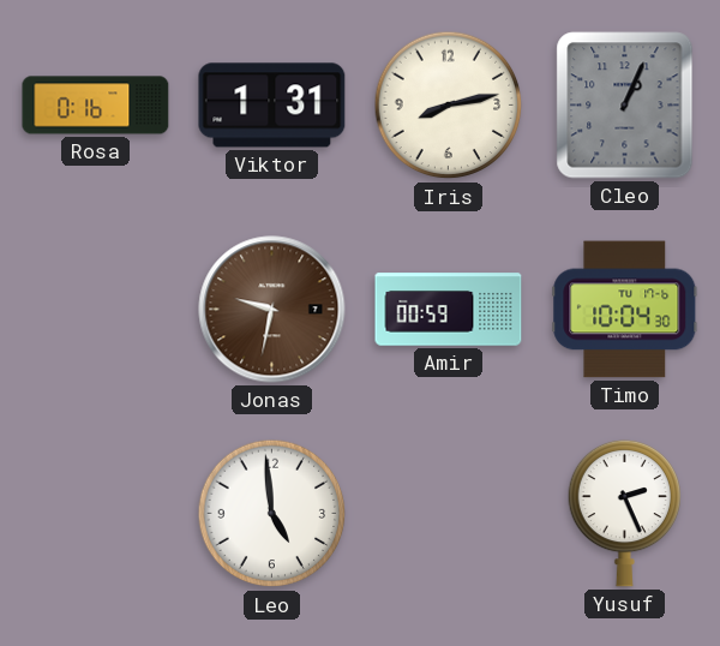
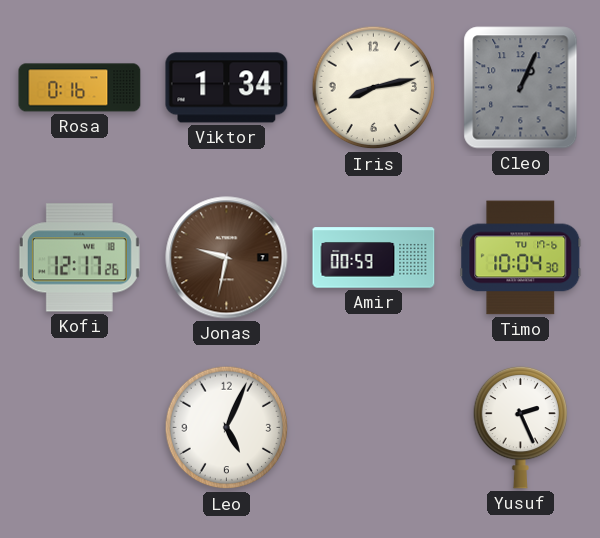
Viktor: 1:31 -> 1:34
Kofi: none -> 12:17
Leo: 4:59 -> 5:04
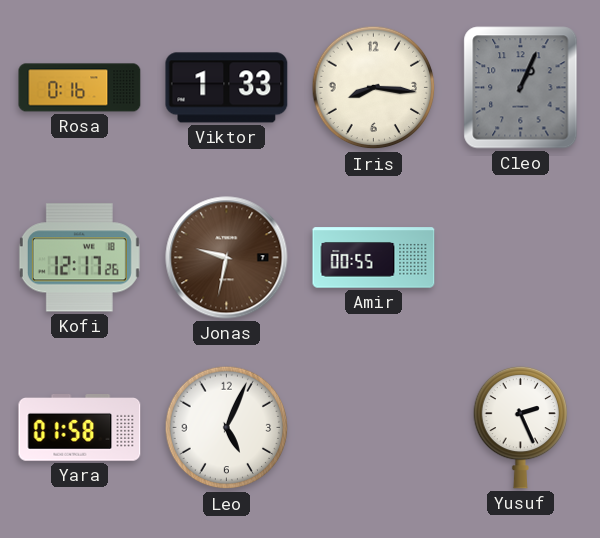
Viktor: 1:34 -> 1:33
Iris: 8:13 -> 8:16
Amir: 00:59 -> 00:55
Timo: 10:04 -> none
Yara: none -> 01:58
